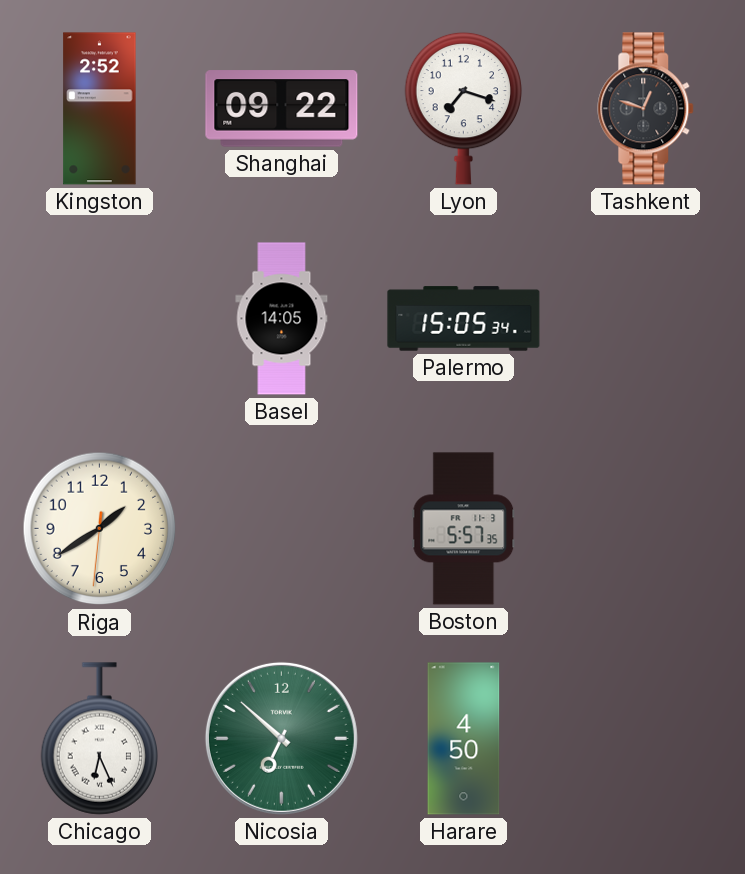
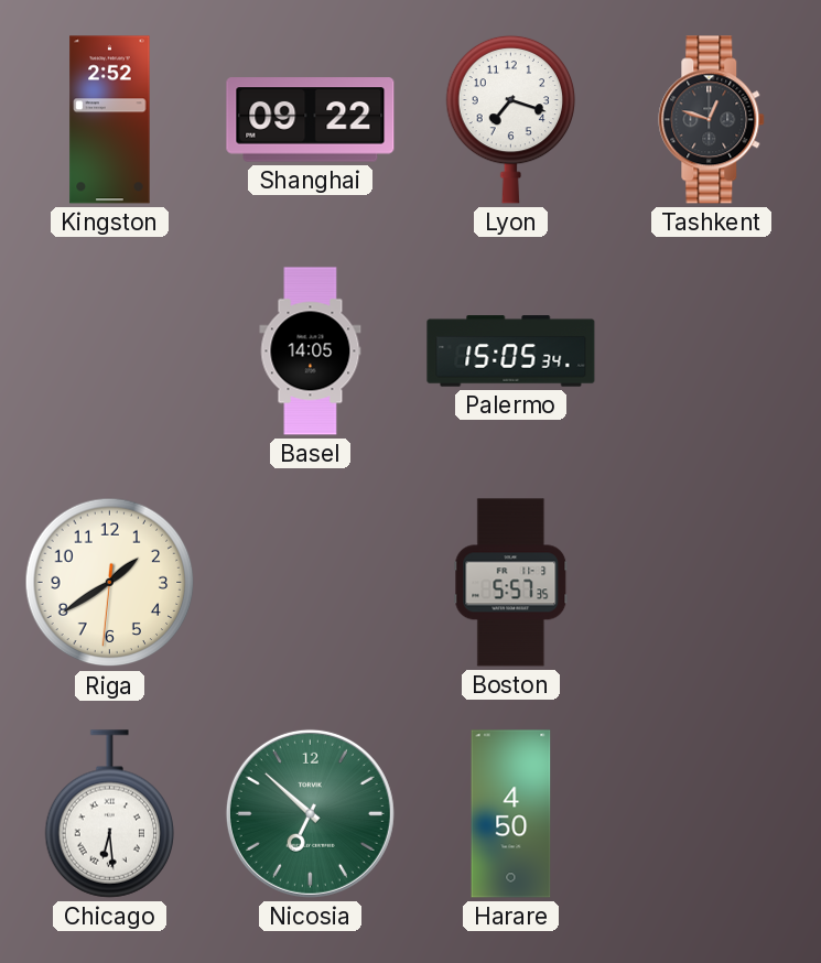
Chicago: 6:26 -> 6:29
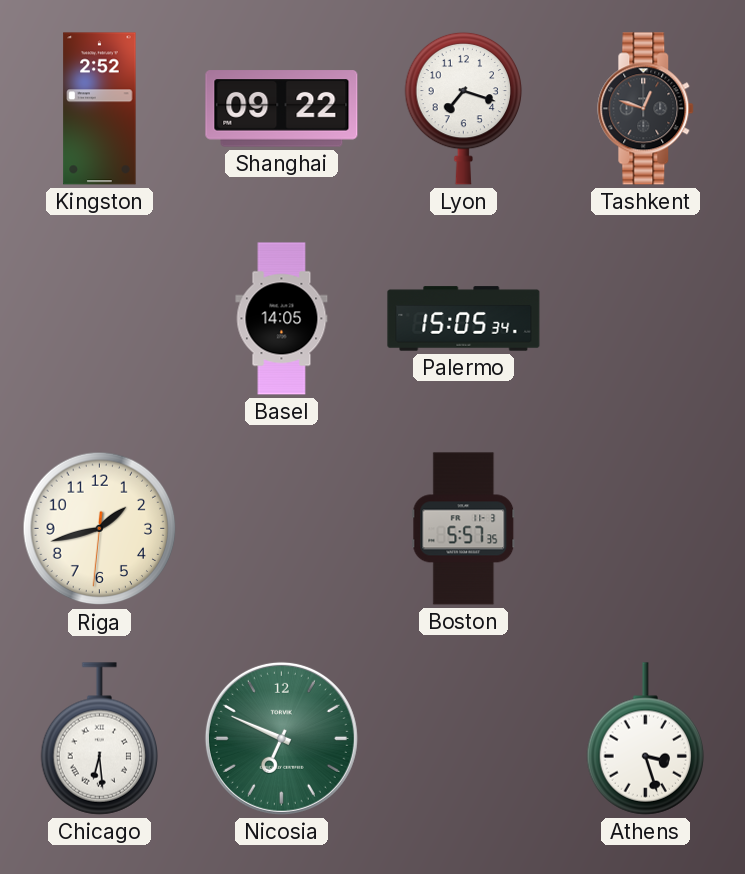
Riga: 1:39 -> 1:42
Nicosia: 6:52 -> 6:49
Harare: 4:50 -> none
Athens: none -> 3:27
